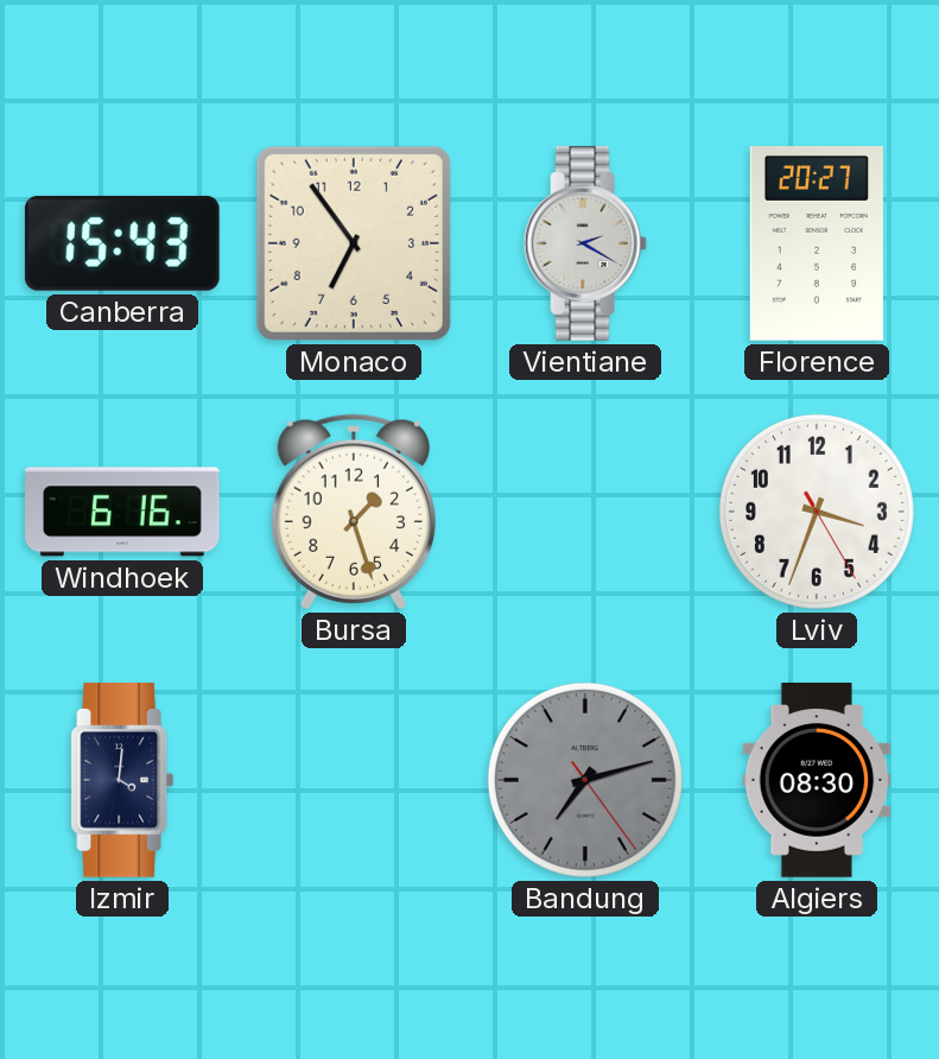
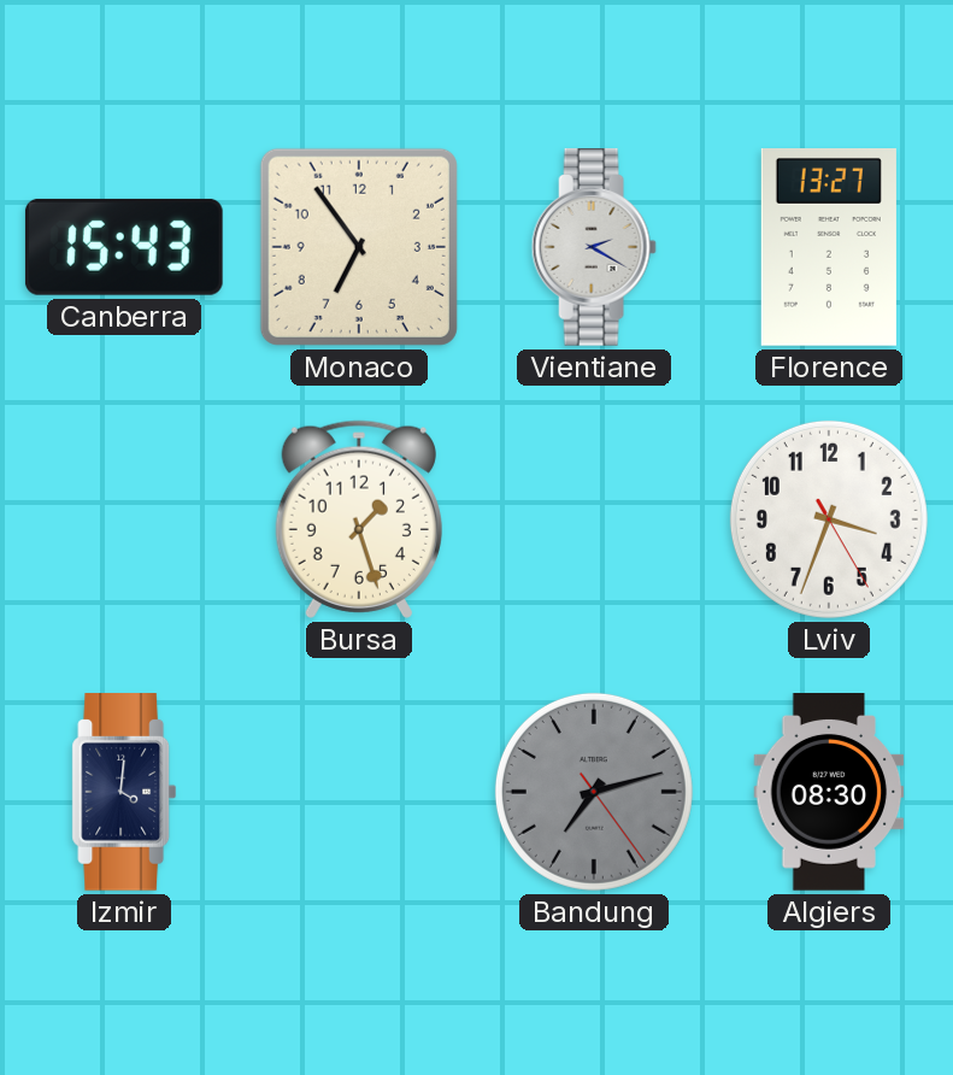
Florence: 20:27 -> 13:27
Windhoek: 6:16 -> none
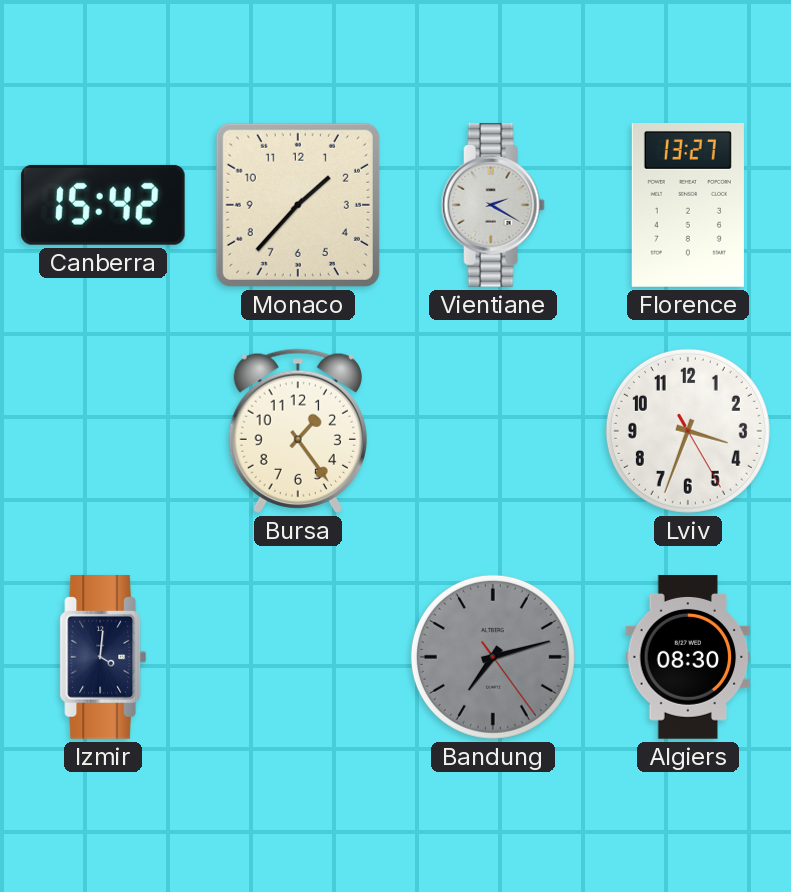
Canberra: 15:43 -> 15:42
Monaco: 6:54 -> 1:37
Bursa: 1:27 -> 1:24
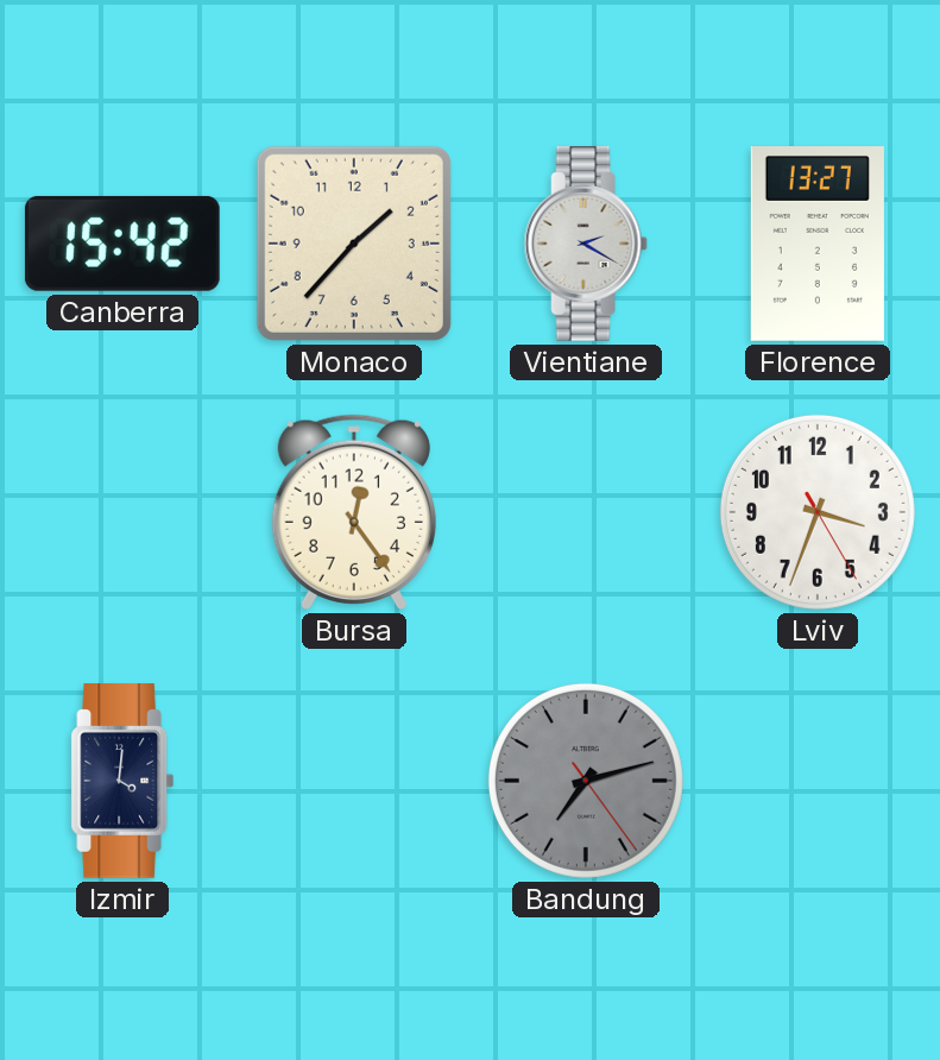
Bursa: 1:24 -> 12:24
Algiers: 08:30 -> none
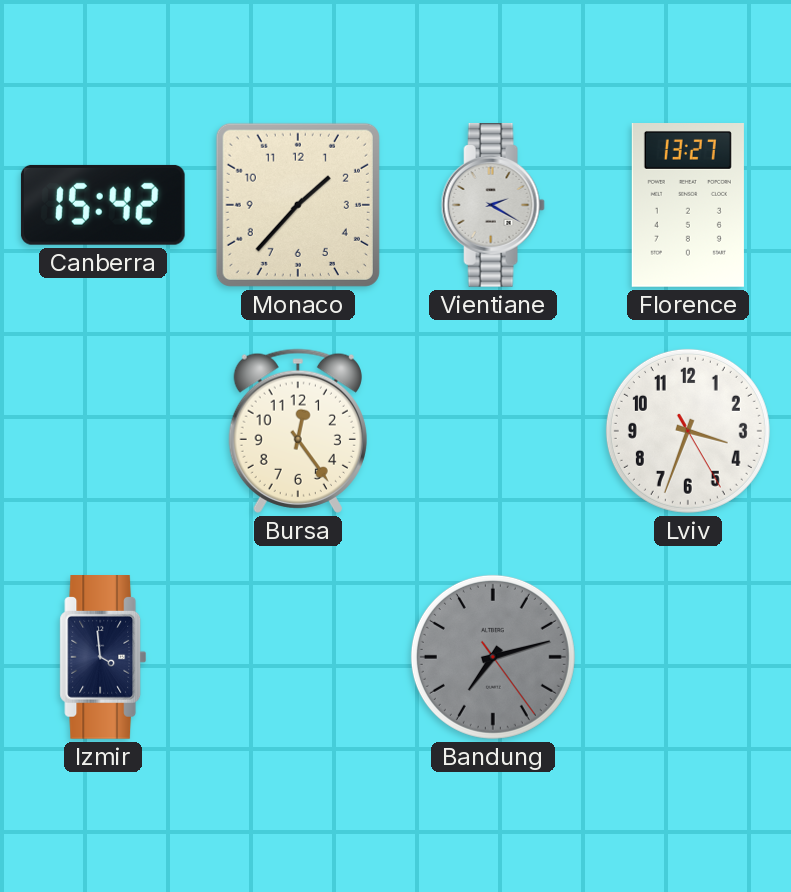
Izmir: 4:01 -> 3:59
